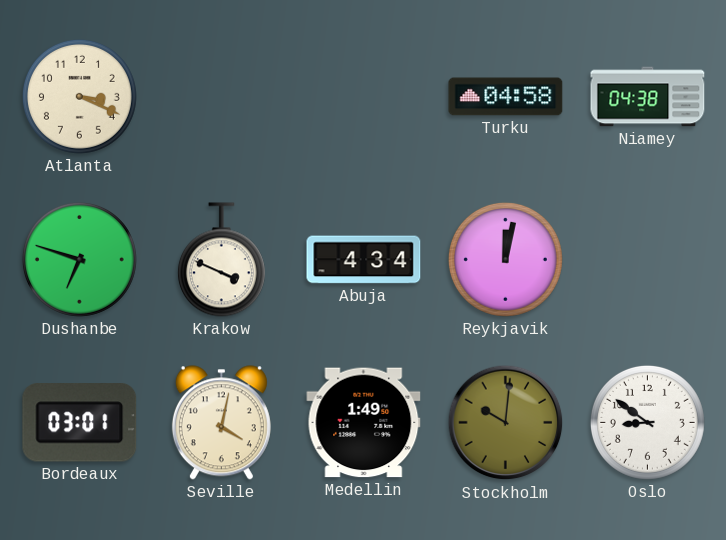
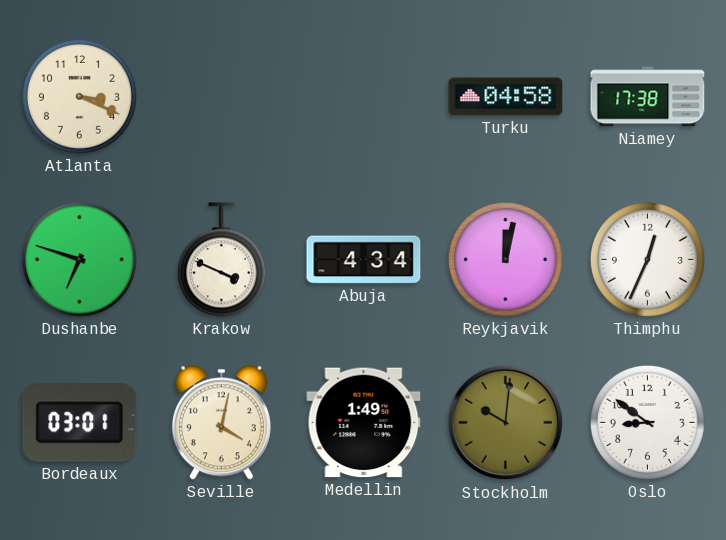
Niamey: 04:38 -> 17:38
Thimphu: none -> 12:34
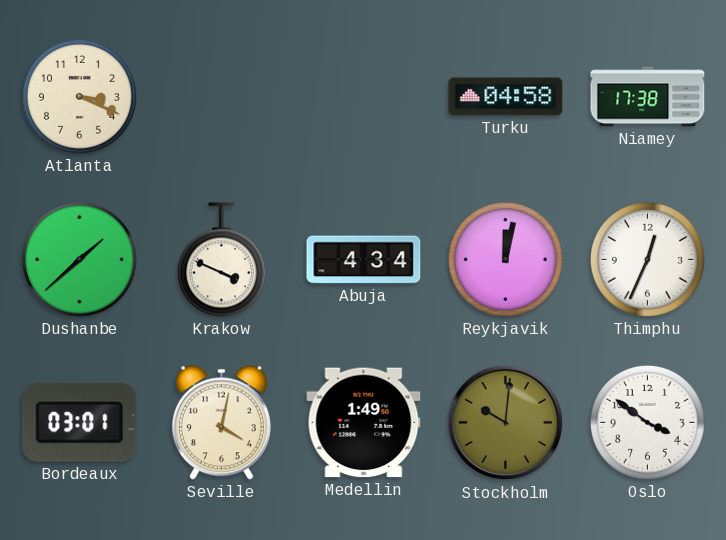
Dushanbe: 6:48 -> 1:38
Oslo: 8:51 -> 3:51
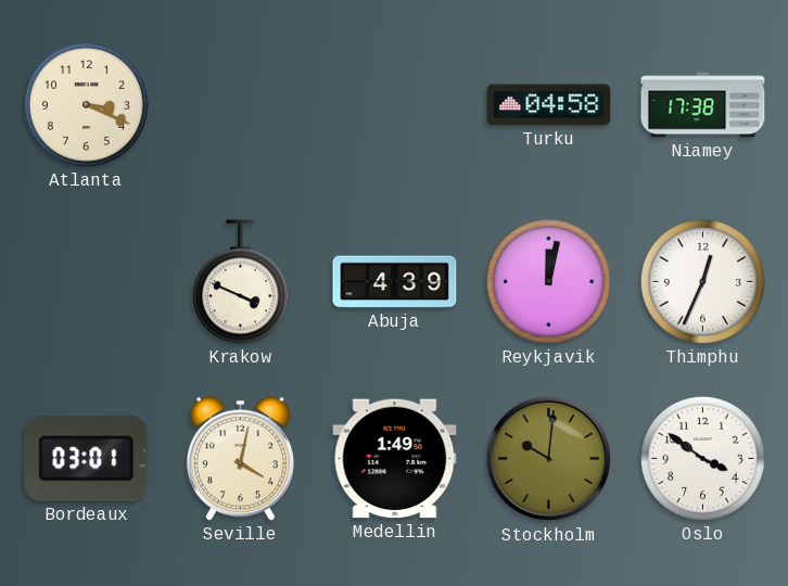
Dushanbe: 1:38 -> none
Abuja: 4:34 -> 4:39
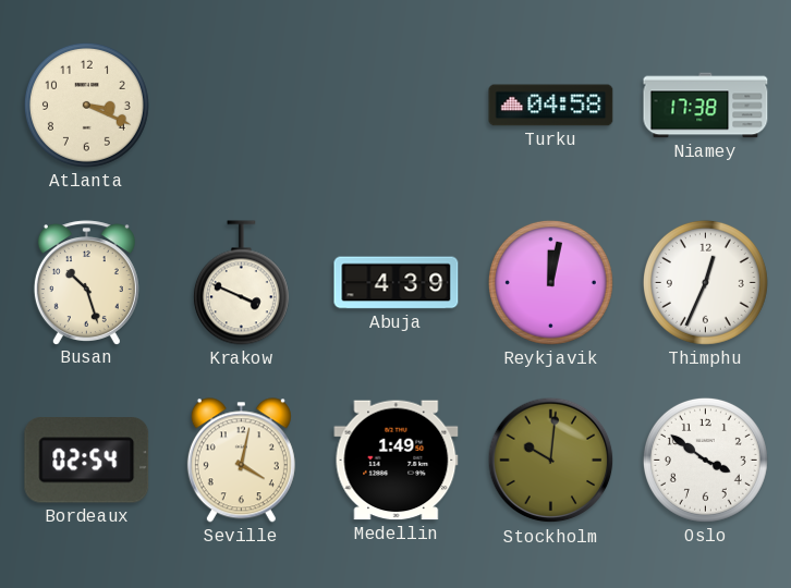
Busan: none -> 10:27
Bordeaux: 03:01 -> 02:54
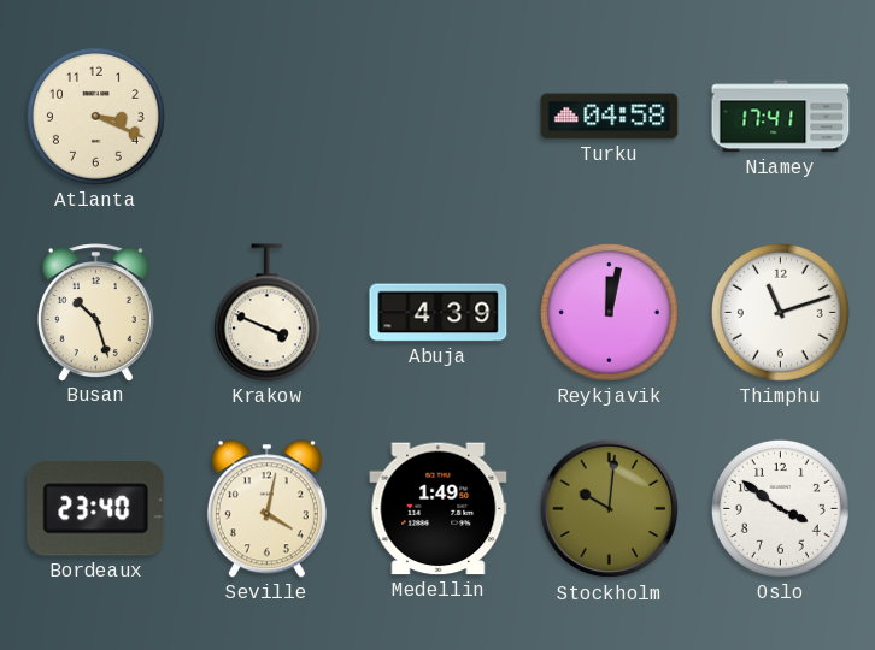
Niamey: 17:38 -> 17:41
Thimphu: 12:34 -> 11:12
Bordeaux: 02:54 -> 23:40
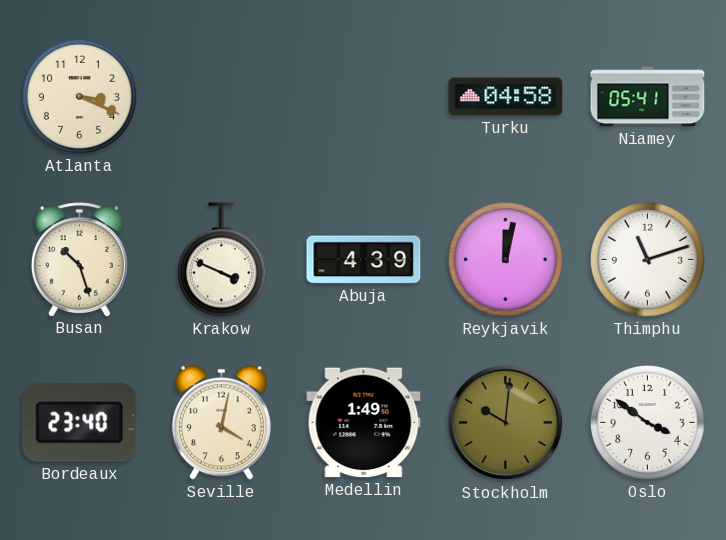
Niamey: 17:41 -> 05:41
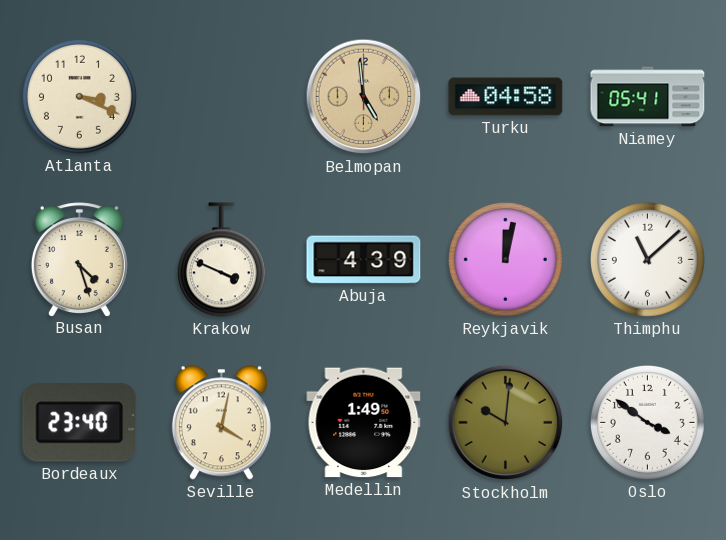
Belmopan: none -> 4:59
Busan: 10:27 -> 4:27
Thimphu: 11:12 -> 11:08
